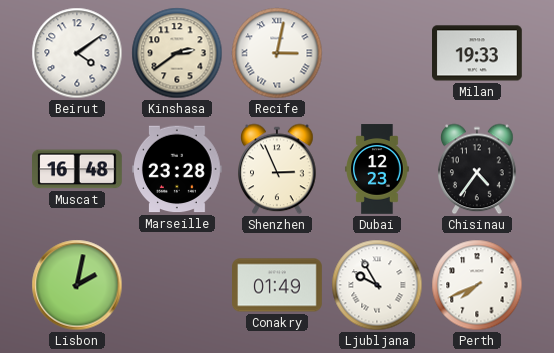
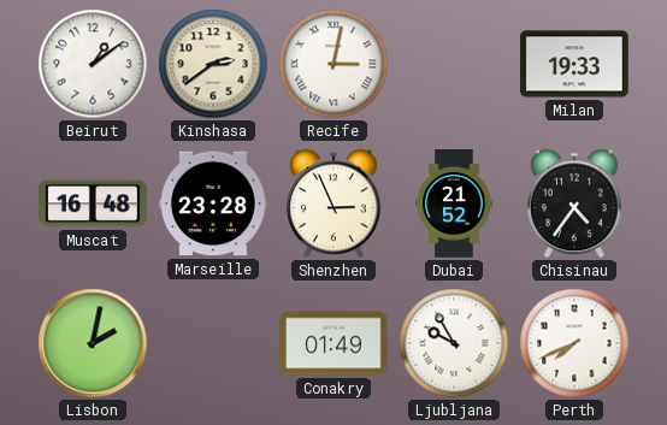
Beirut: 4:09 -> 1:09
Dubai: 12:23 -> 21:52
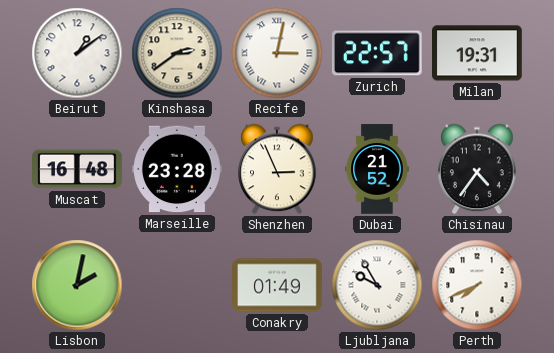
Zurich: none -> 22:57
Milan: 19:33 -> 19:31
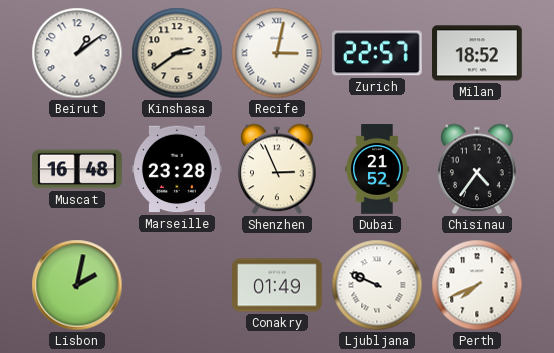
Milan: 19:31 -> 18:52
Ljubljana: 9:55 -> 9:49
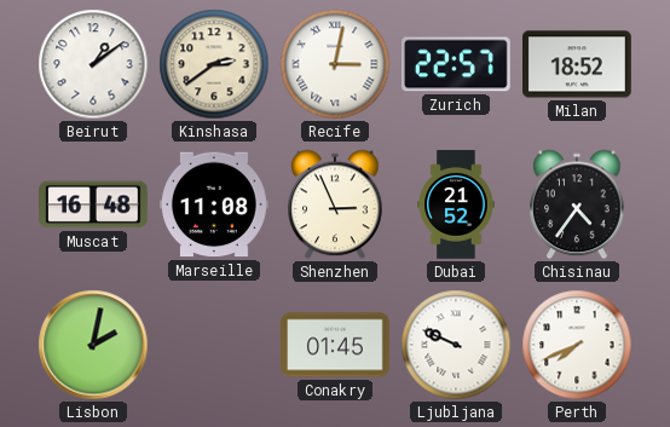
Marseille: 23:28 -> 11:08
Conakry: 01:49 -> 01:45
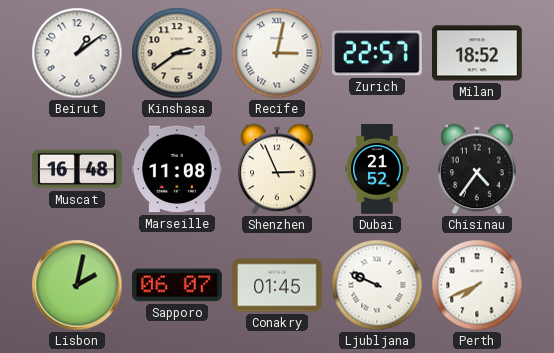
Sapporo: none -> 06:07
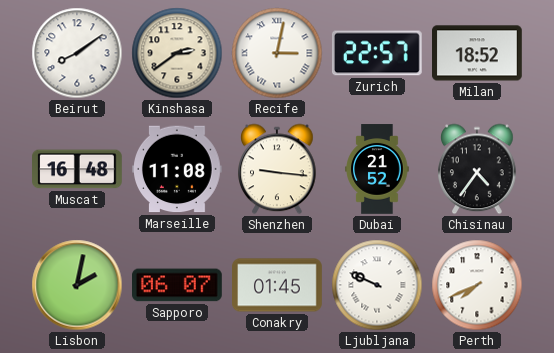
Beirut: 1:09 -> 8:09
Shenzhen: 2:56 -> 9:16
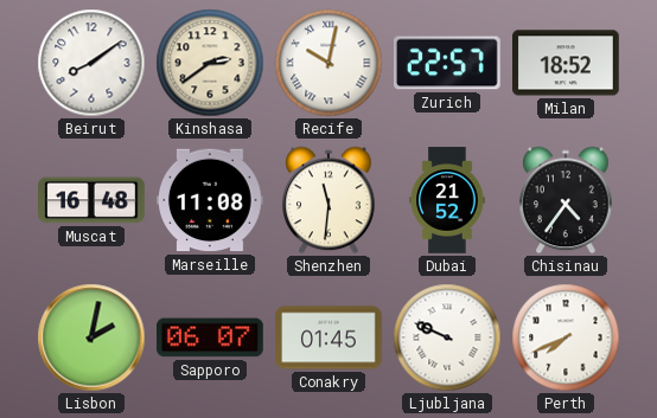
Recife: 3:02 -> 10:02
Shenzhen: 9:16 -> 11:31
